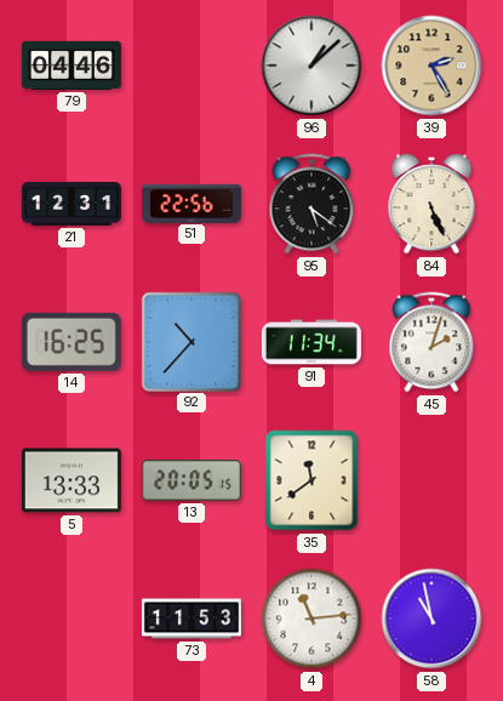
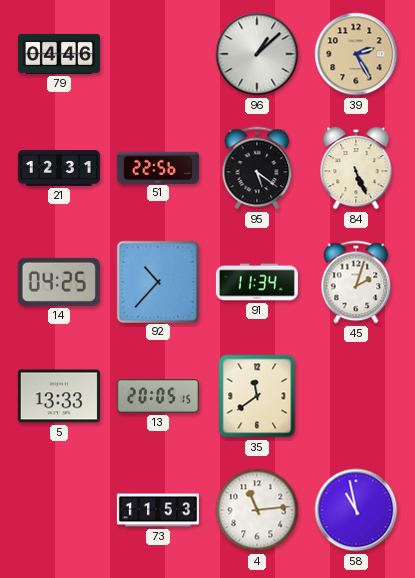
14: 16:25 -> 04:25
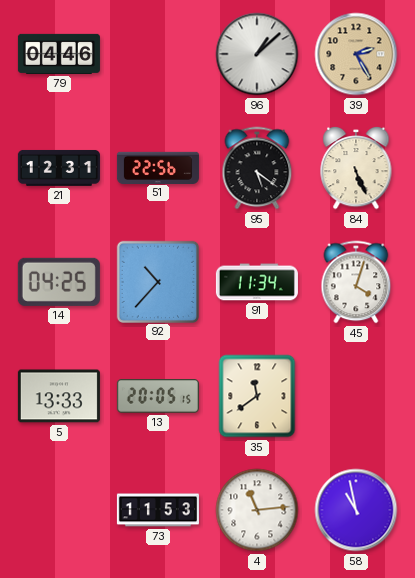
45: 2:03 -> 4:03
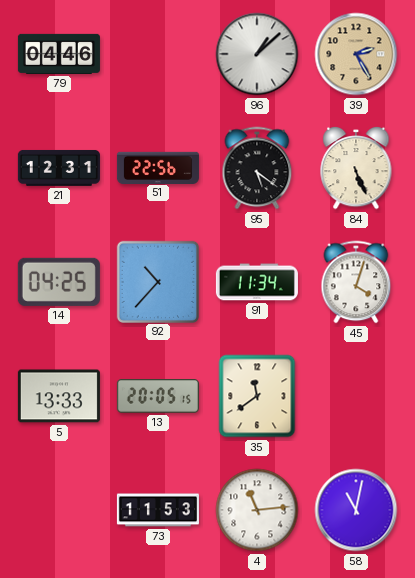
58: 10:58 -> 11:02
